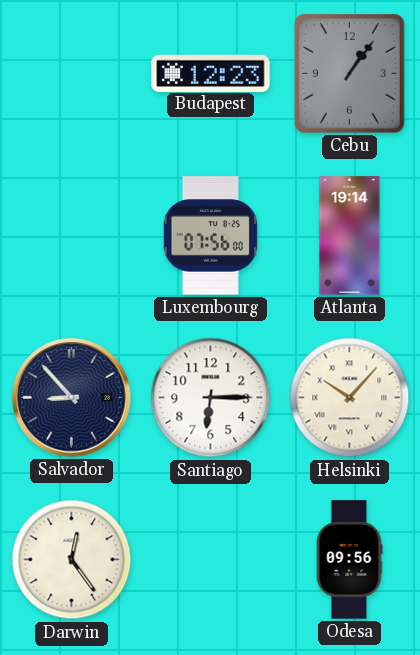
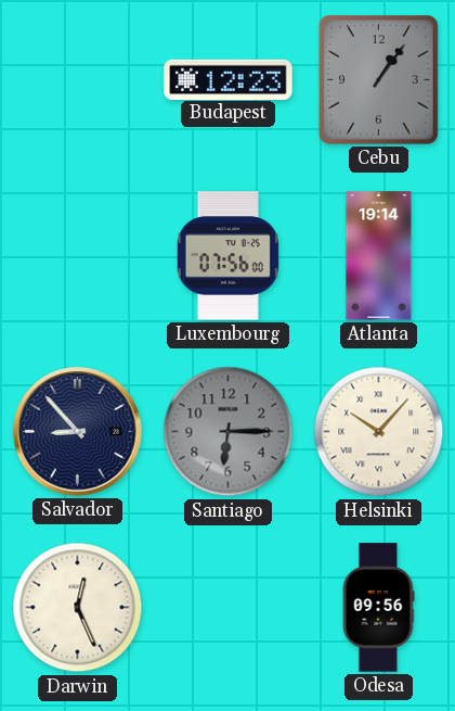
Santiago dial: white -> grey
Darwin: 12:24 -> 12:26
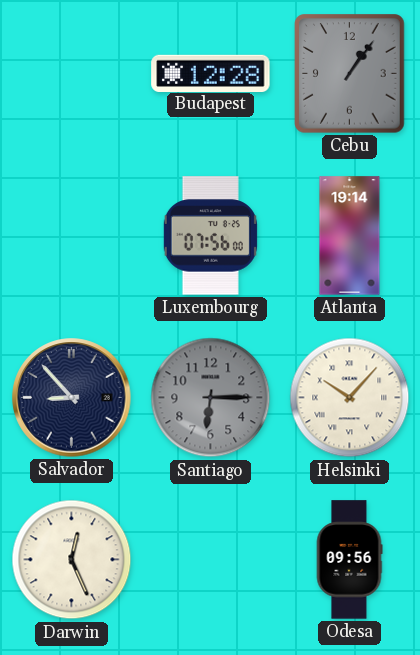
Budapest: 12:23 -> 12:28
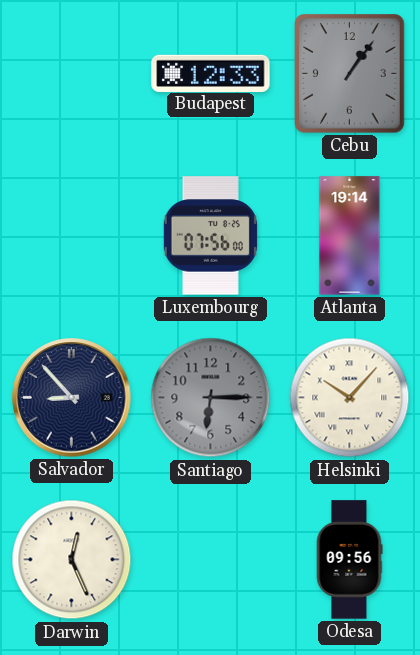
Budapest: 12:28 -> 12:33
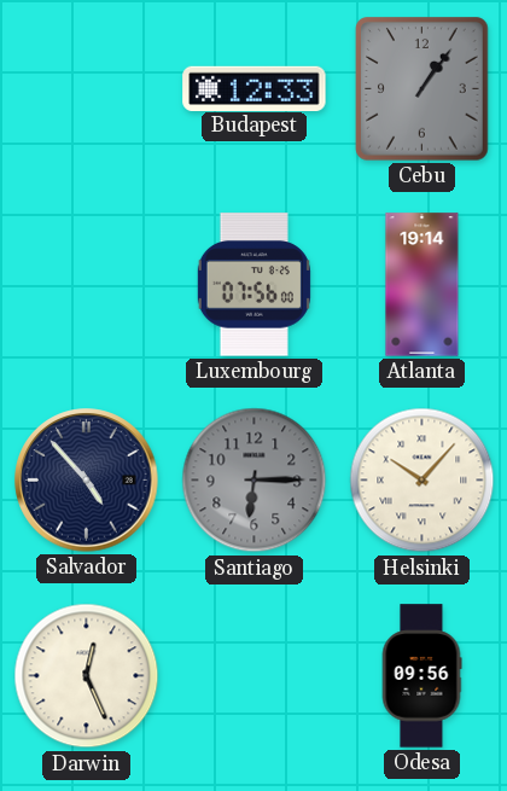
Salvador: 8:53 -> 4:53
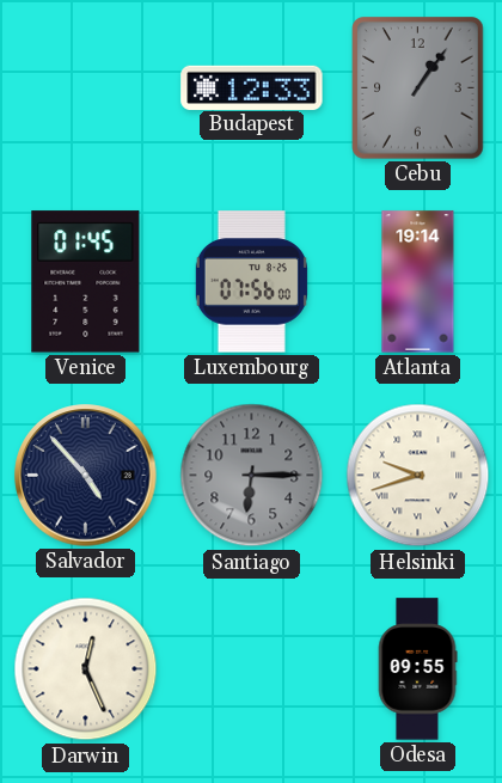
Venice: none -> 01:45
Helsinki: 10:07 -> 9:42
Odesa: 09:56 -> 09:55
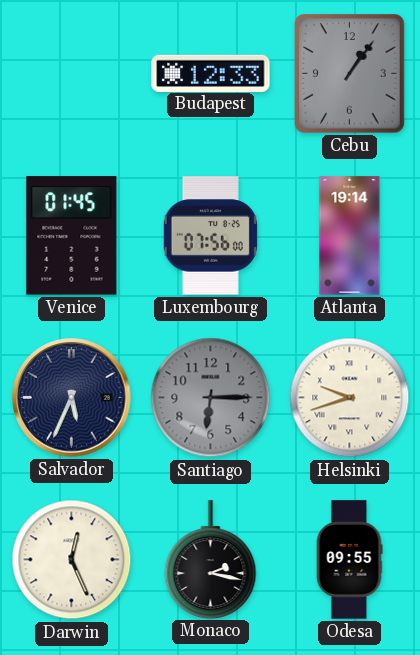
Salvador: 4:53 -> 5:34
Monaco: none -> 2:17
